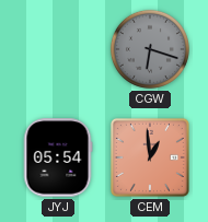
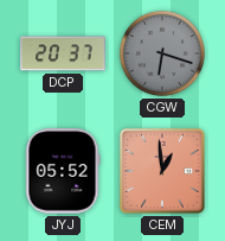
DCP: none -> 20:37
JYJ: 05:54 -> 05:52
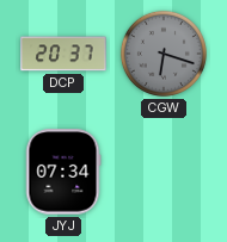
JYJ: 05:52 -> 07:34
CEM: 12:59 -> none
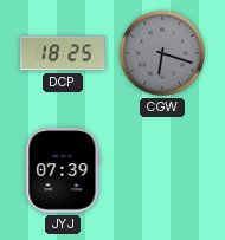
DCP: 20:37 -> 18:25
JYJ: 07:34 -> 07:39
